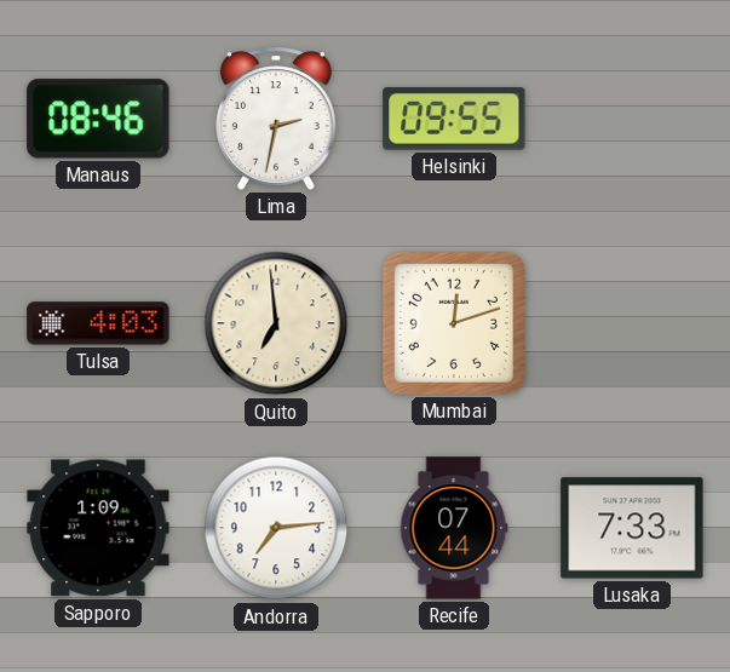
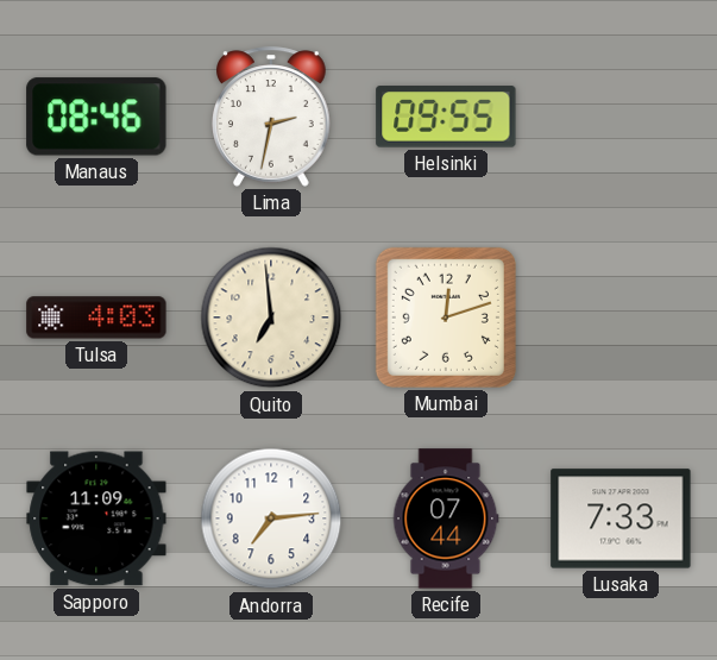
Sapporo: 1:09 -> 11:09
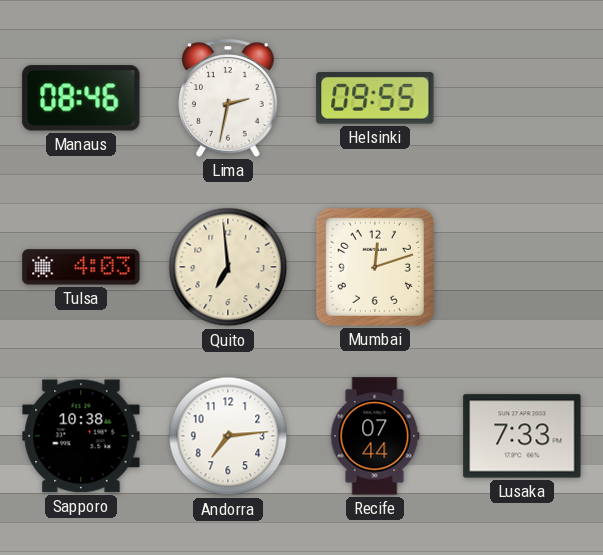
Sapporo: 11:09 -> 10:38
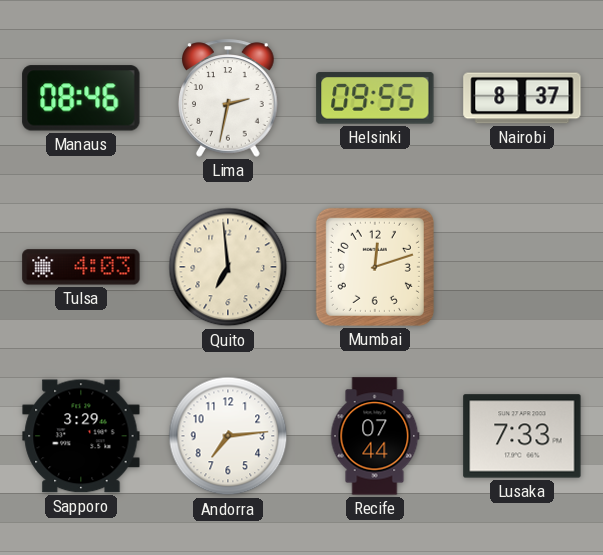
Nairobi: none -> 8:37
Sapporo: 10:38 -> 3:29
